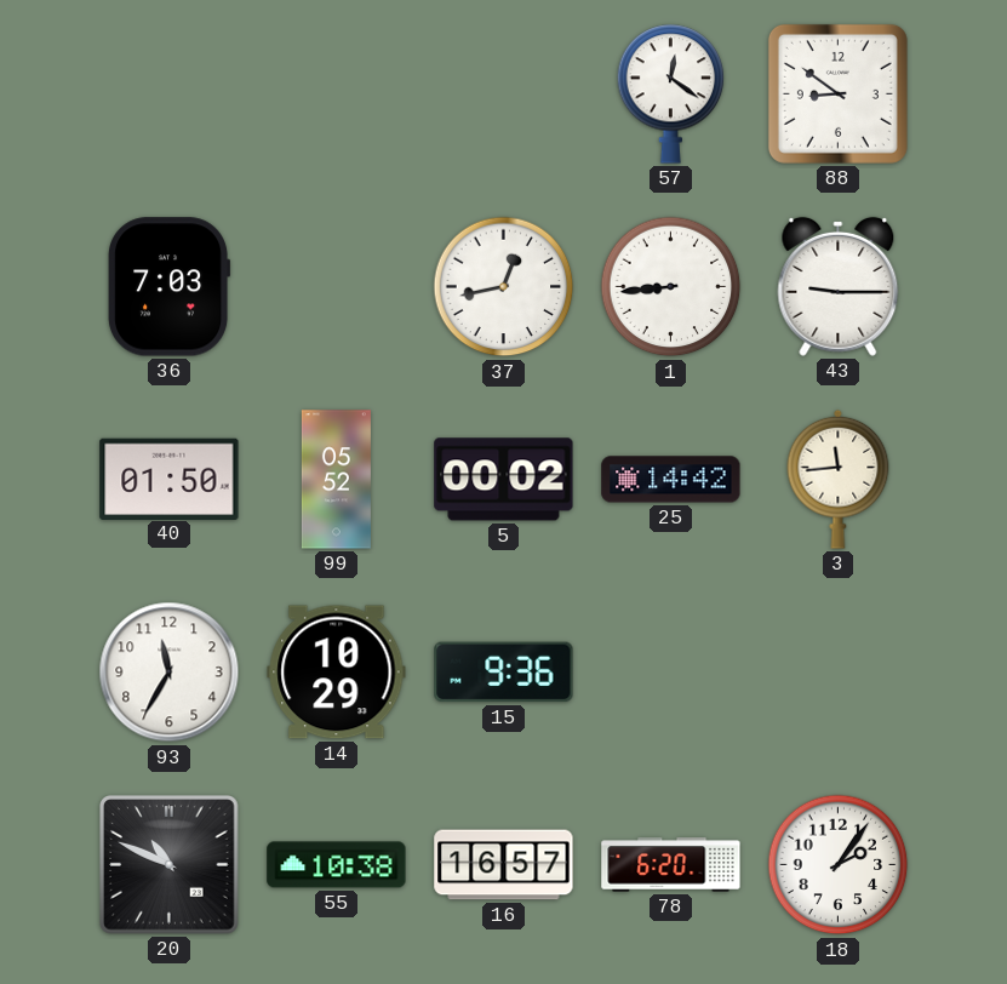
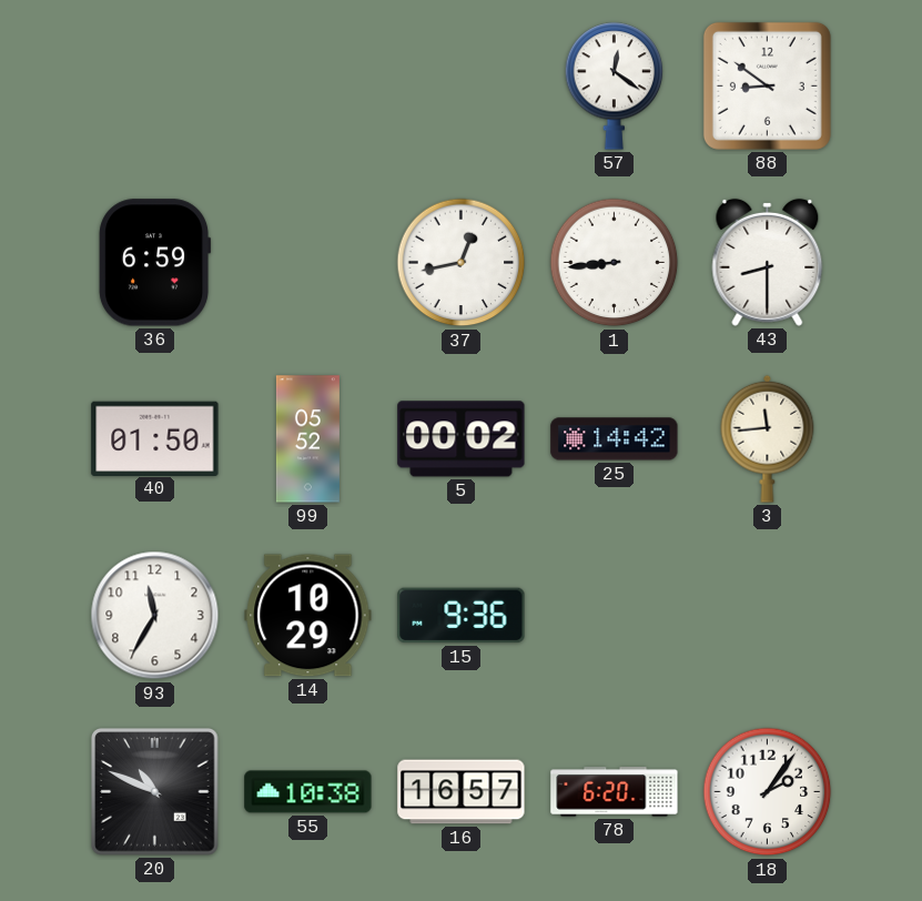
36: 7:03 -> 6:59
43: 9:15 -> 8:30
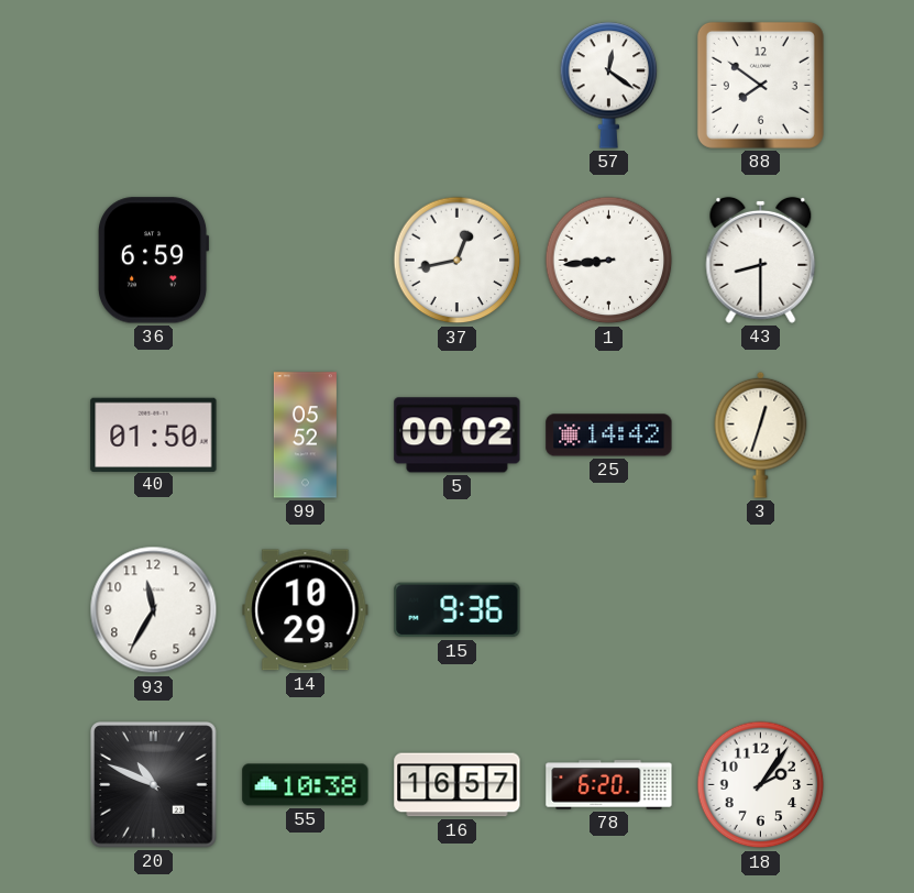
88: 8:51 -> 7:51
3: 11:44 -> 12:33
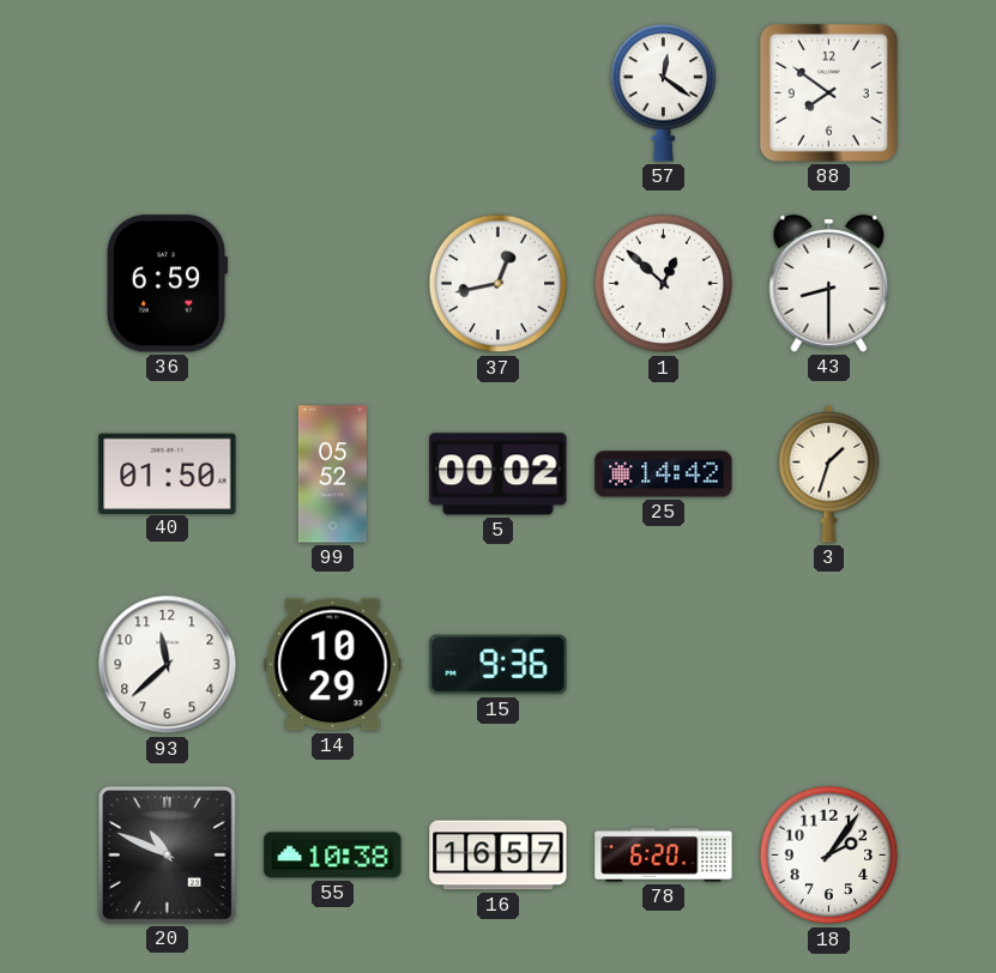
1: 8:44 -> 12:52
3: 12:33 -> 1:33
93: 11:35 -> 11:38
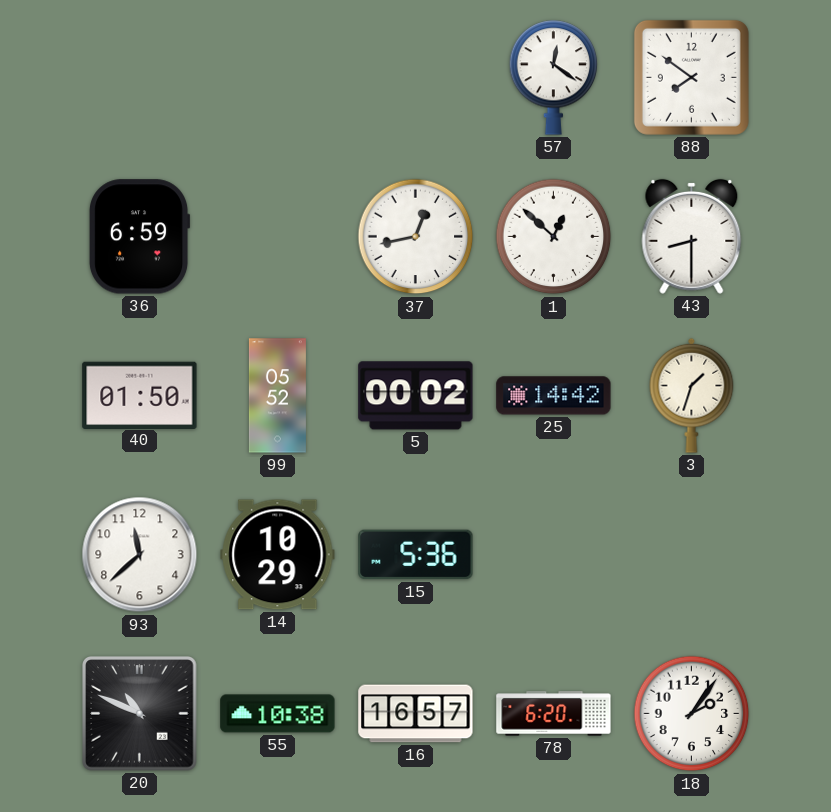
15: 9:36 -> 5:36
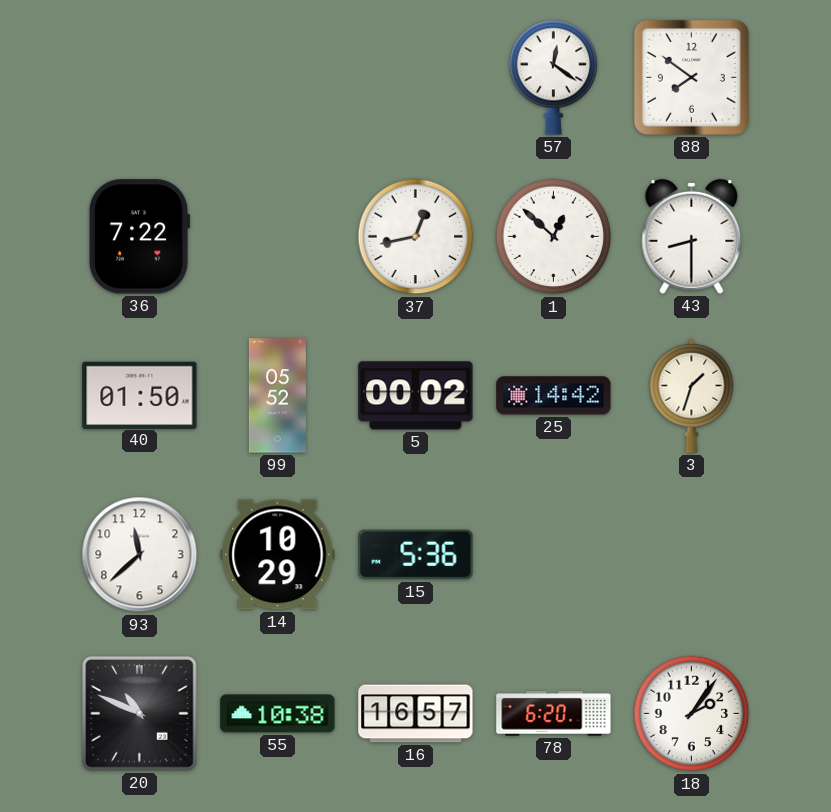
36: 6:59 -> 7:22
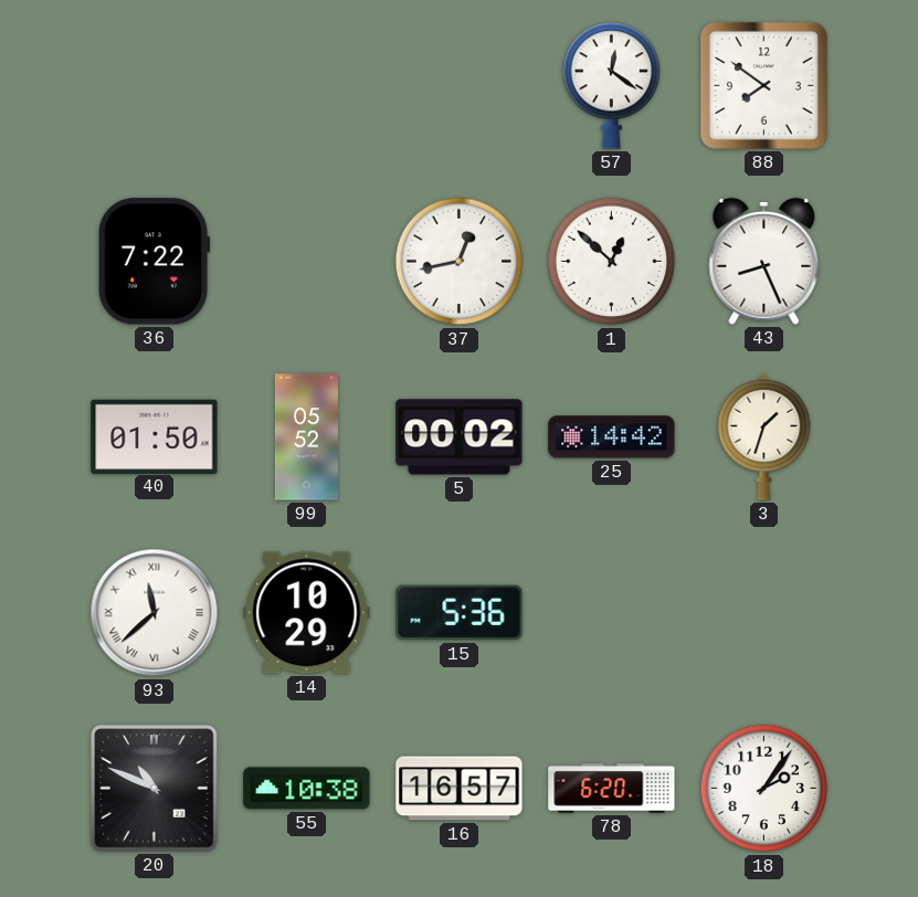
43: 8:30 -> 8:26
93 numerals: Arabic -> Roman
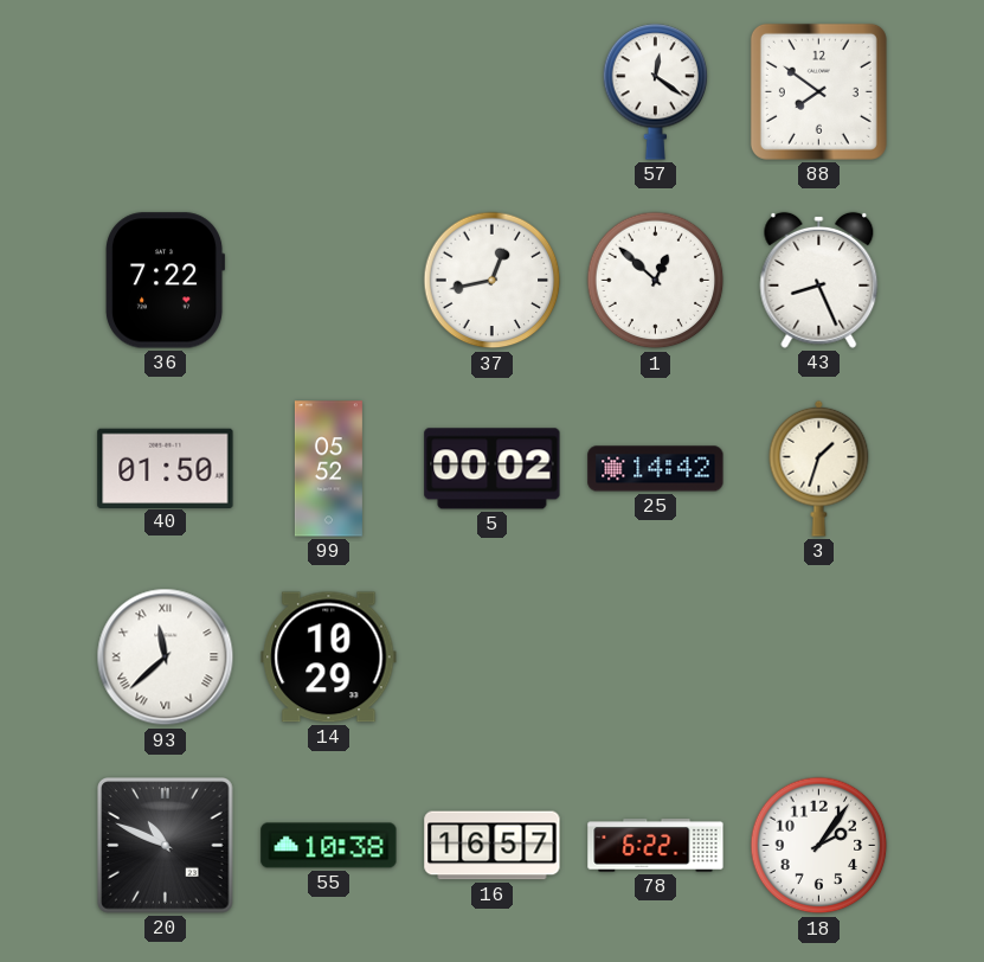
15: 5:36 -> none
78: 6:20 -> 6:22
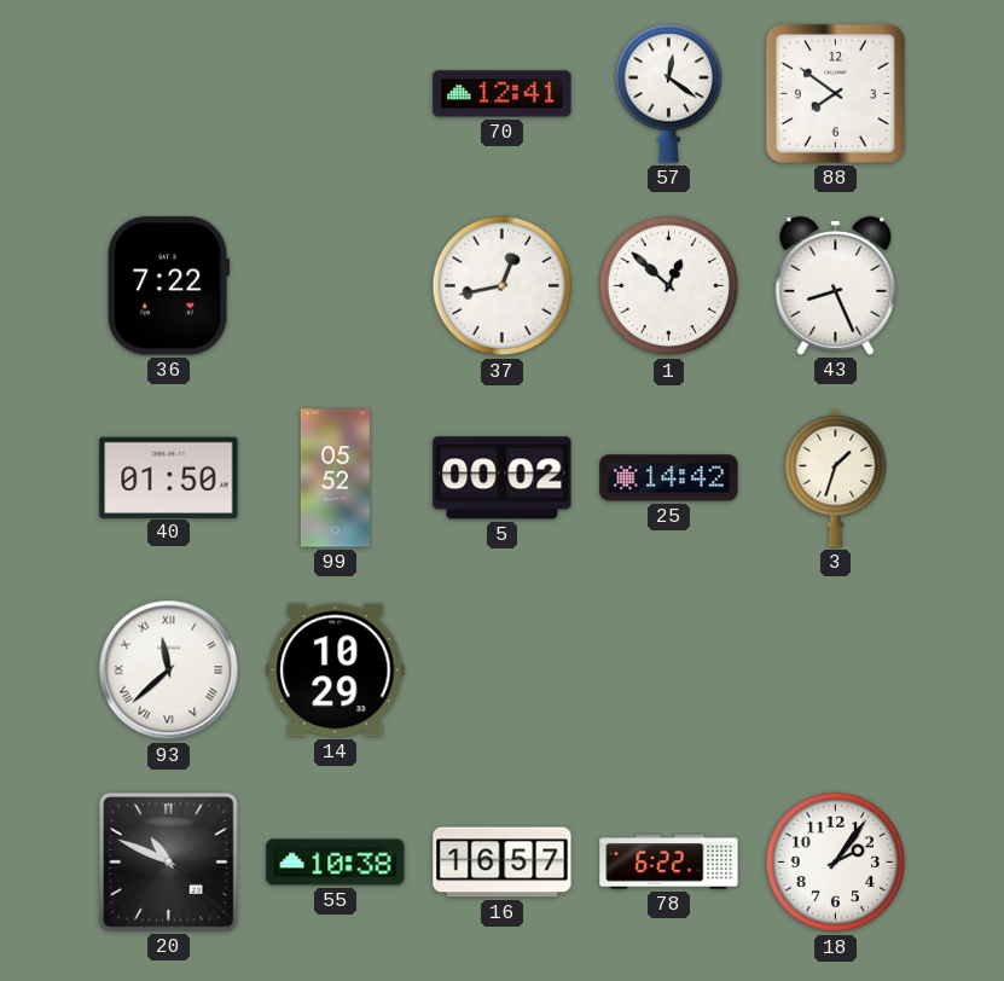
70: none -> 12:41
